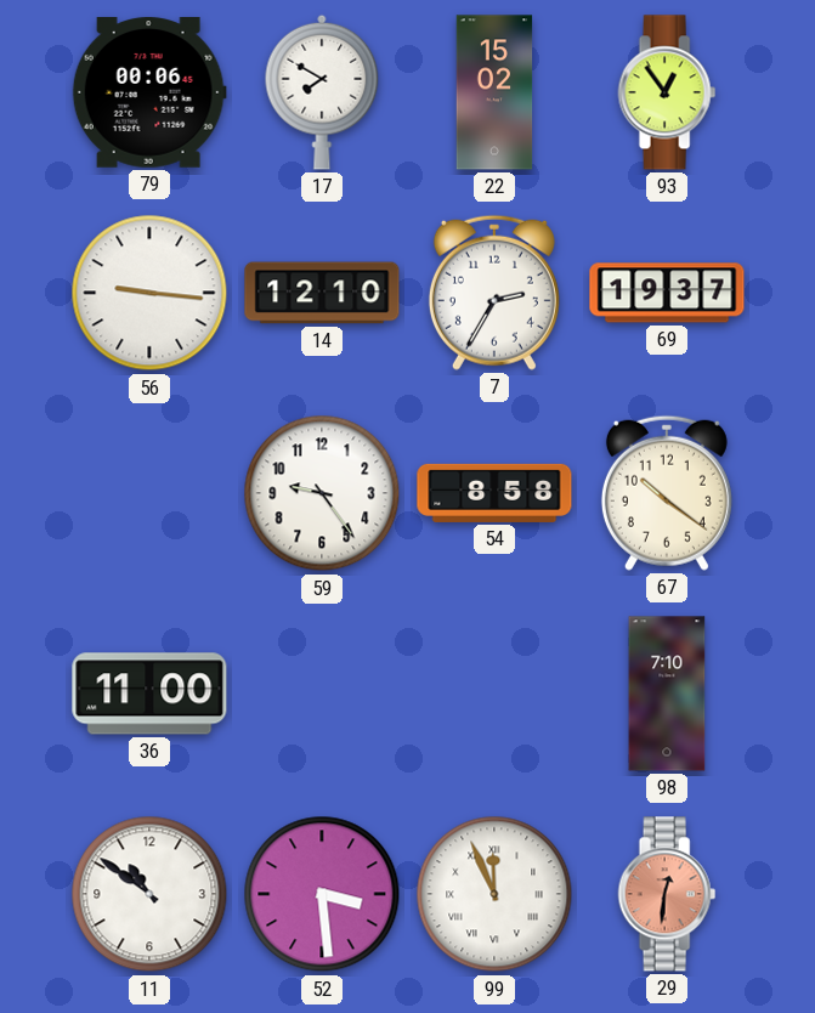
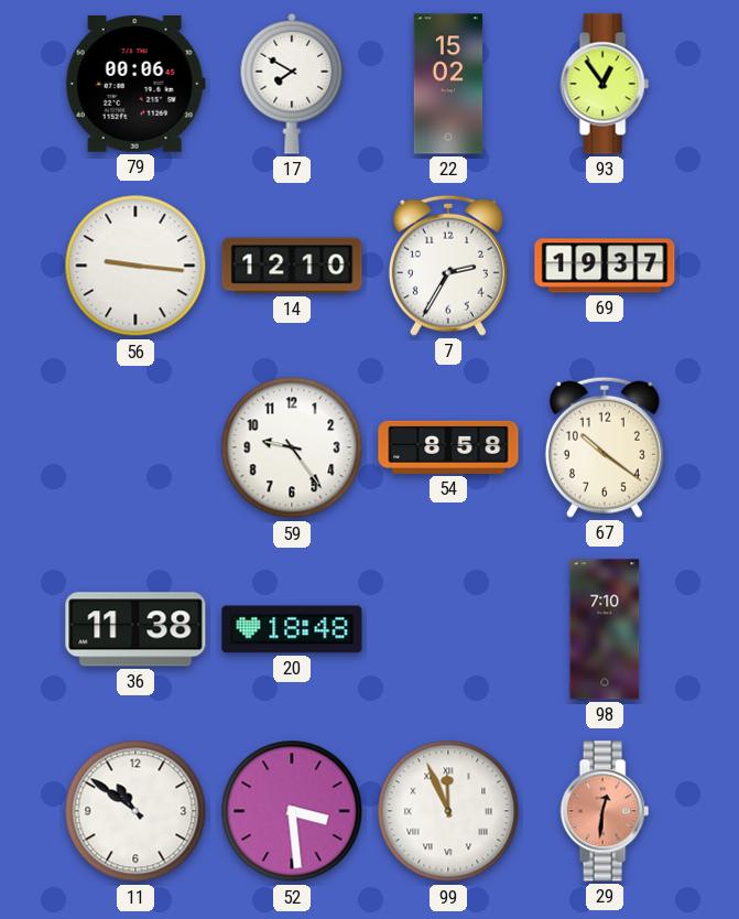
36: 11:00 -> 11:38
20: none -> 18:48
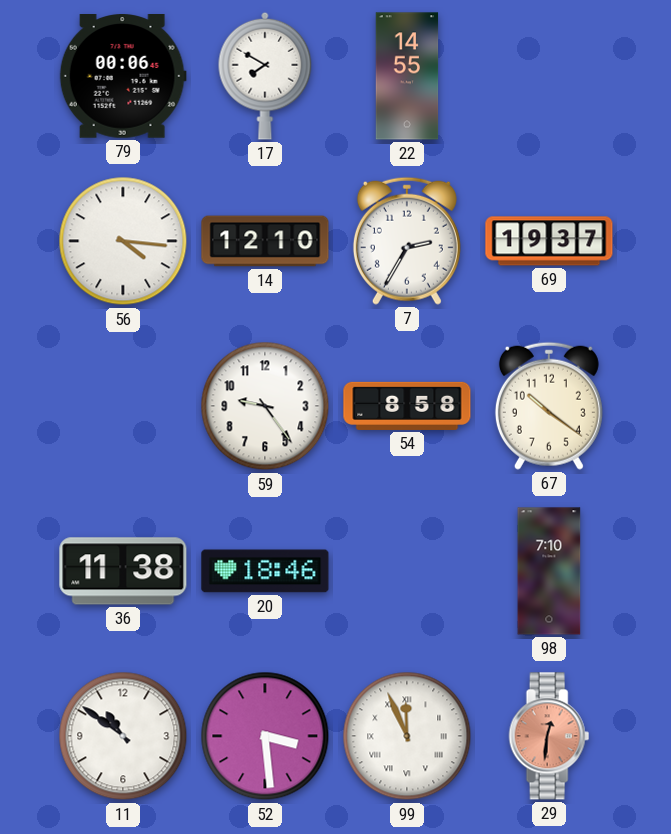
22: 15:02 -> 14:55
93: 12:54 -> none
56: 9:16 -> 4:16
20: 18:48 -> 18:46
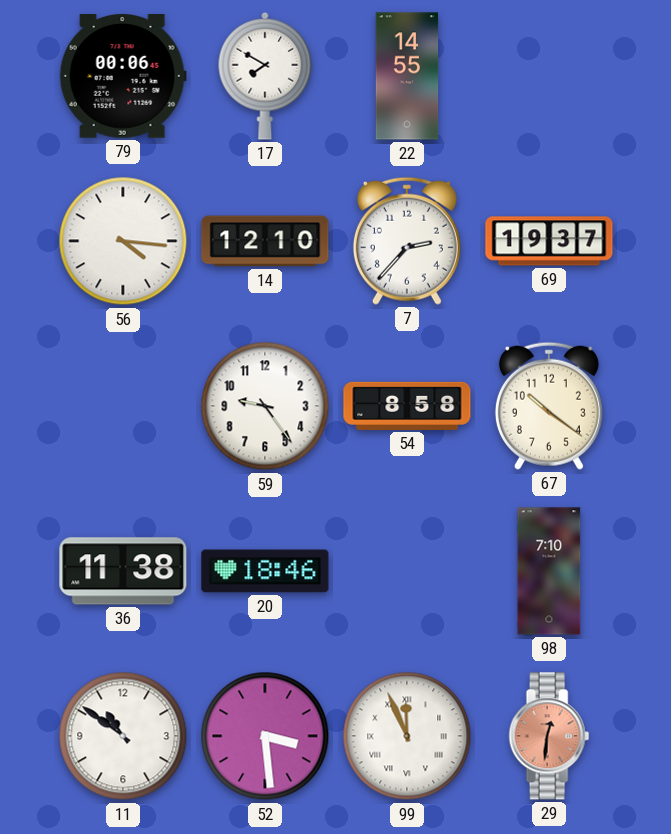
7: 2:35 -> 2:37
